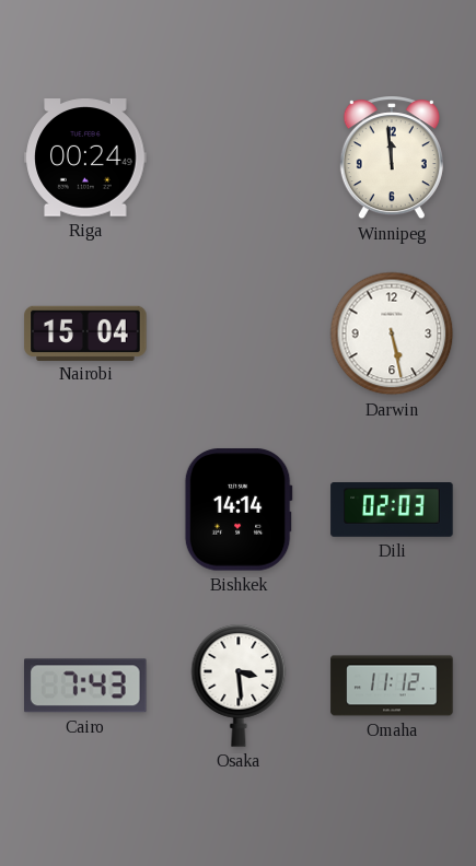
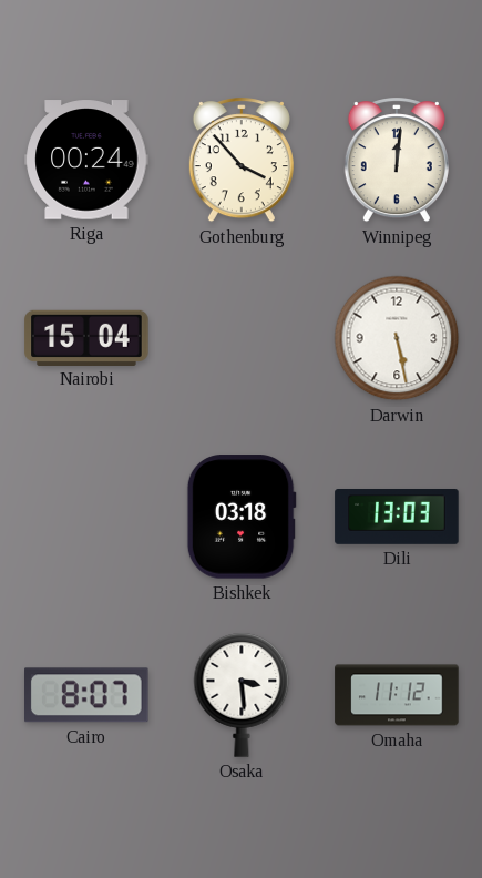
Gothenburg: none -> 3:53
Winnipeg: 11:59 -> 12:01
Bishkek: 14:14 -> 03:18
Dili: 02:03 -> 13:03
Cairo: 7:43 -> 8:07
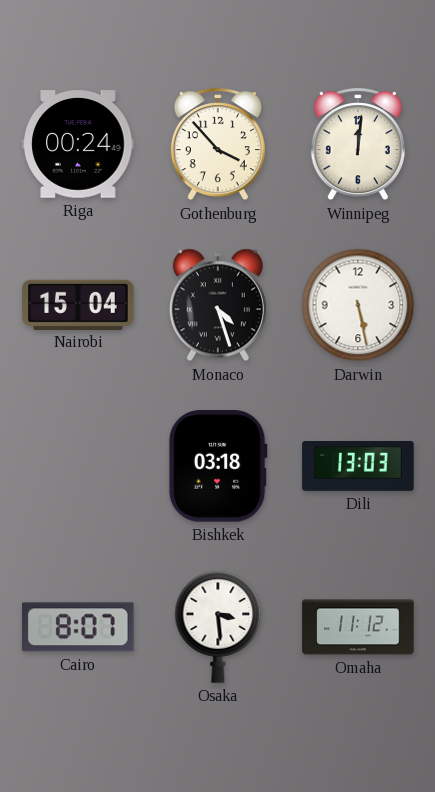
Monaco: none -> 4:27
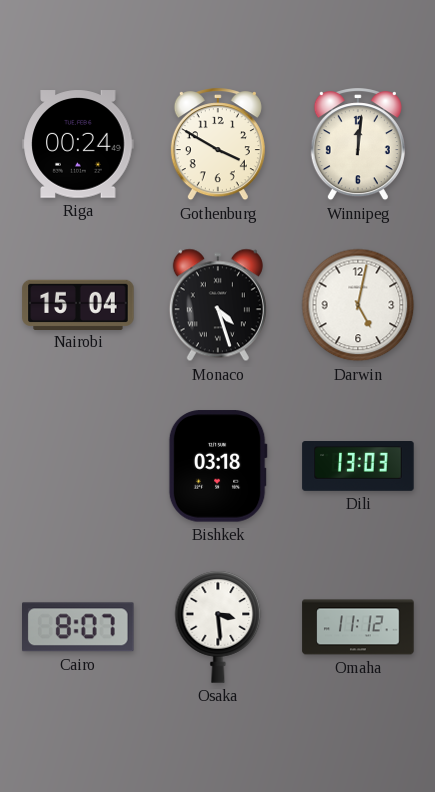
Gothenburg: 3:53 -> 3:50
Darwin: 5:28 -> 5:02
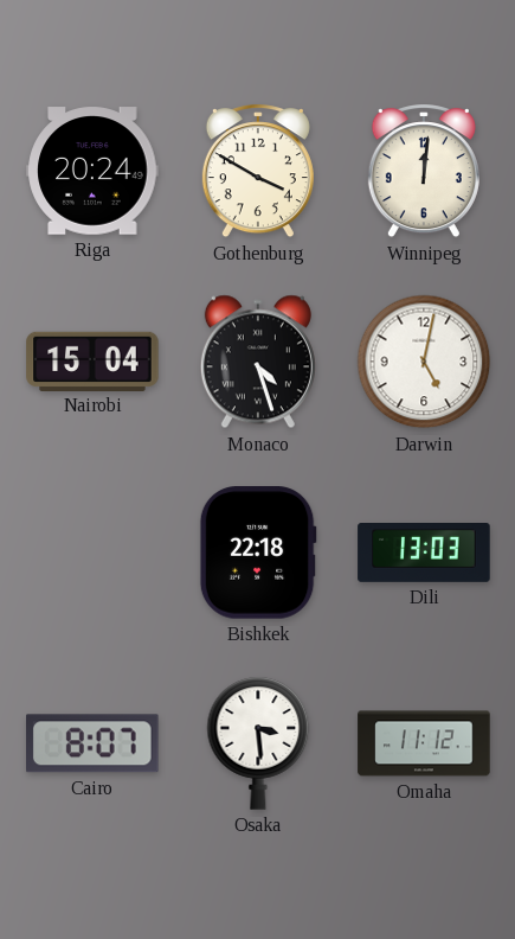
Riga: 00:24 -> 20:24
Bishkek: 03:18 -> 22:18
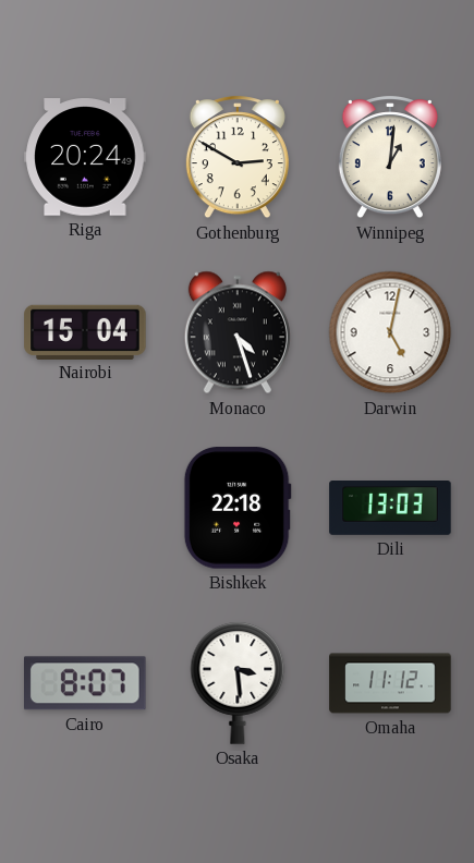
Gothenburg: 3:50 -> 2:50
Winnipeg: 12:01 -> 1:01
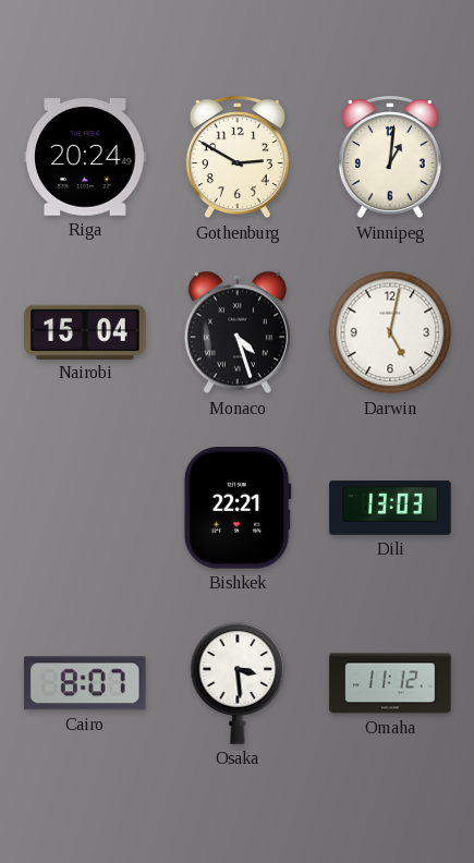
Bishkek: 22:18 -> 22:21
